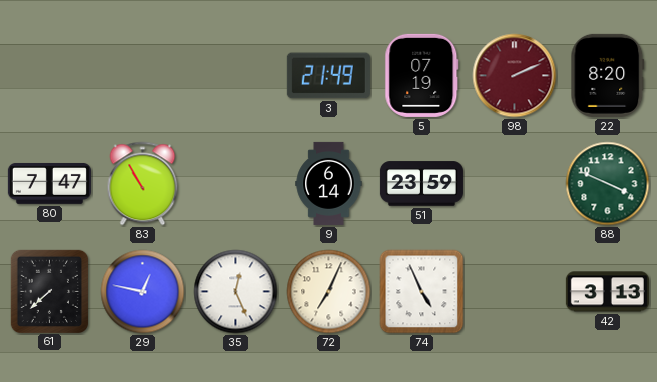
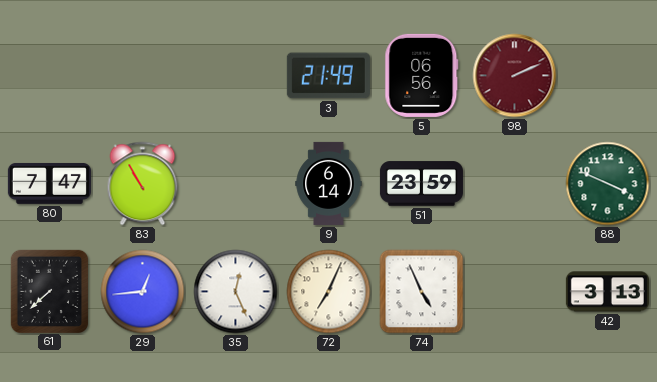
5: 07:19 -> 06:56
22: 8:20 -> none
29: 12:47 -> 12:44
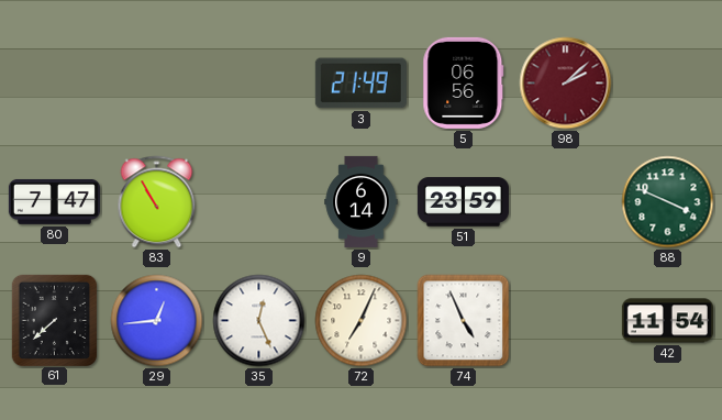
98: 2:11 -> 2:08
42: 3:13 -> 11:54
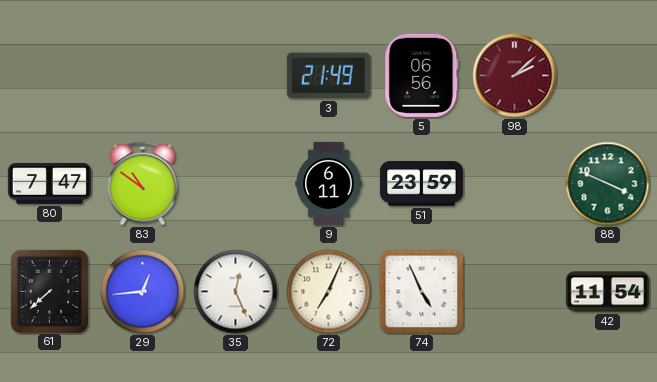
83: 10:55 -> 10:51
9: 6:14 -> 6:11
